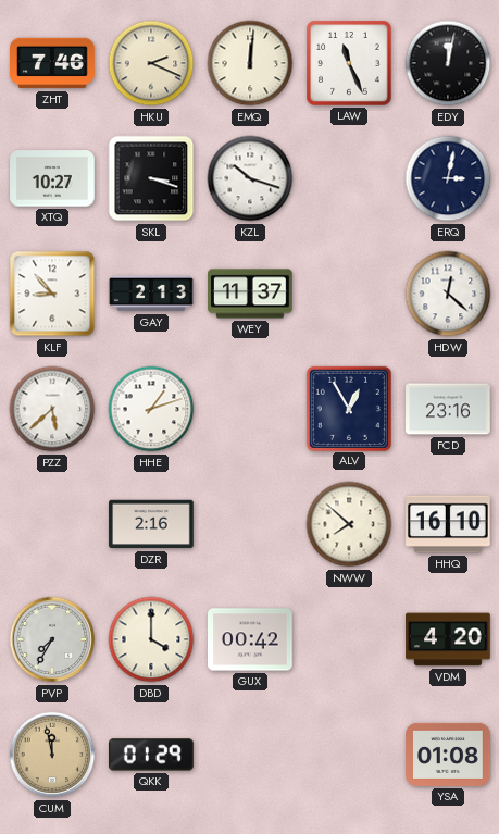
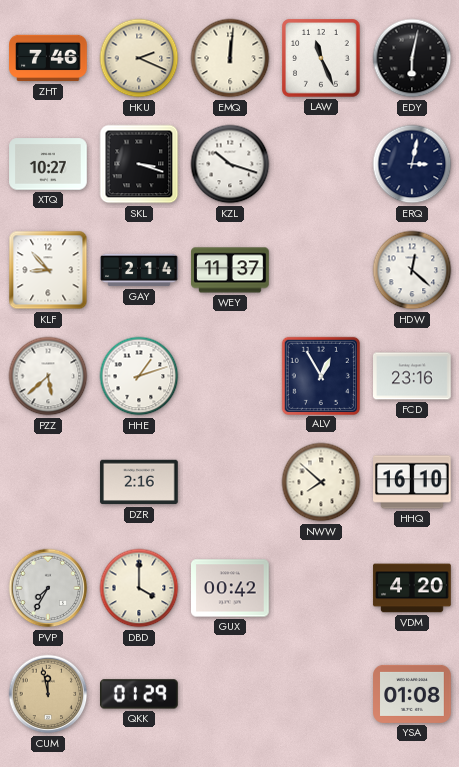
EDY: 12:02 -> 6:02
GAY: 2:13 -> 2:14
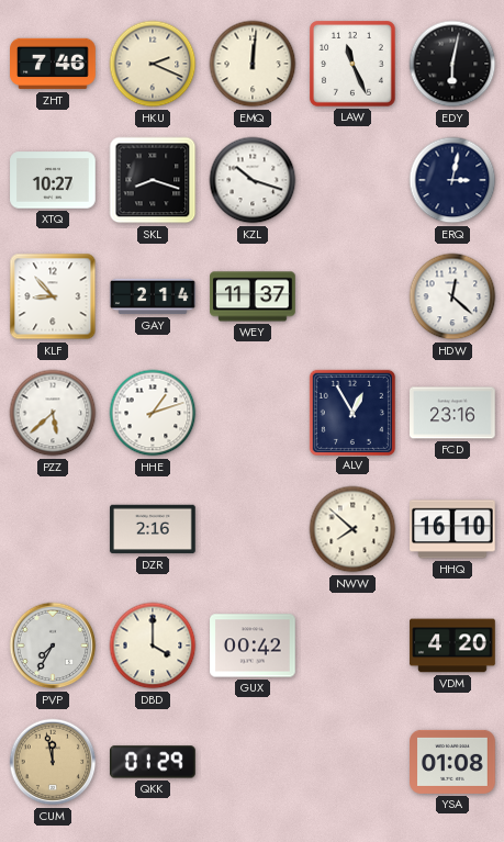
SKL: 3:18 -> 8:18
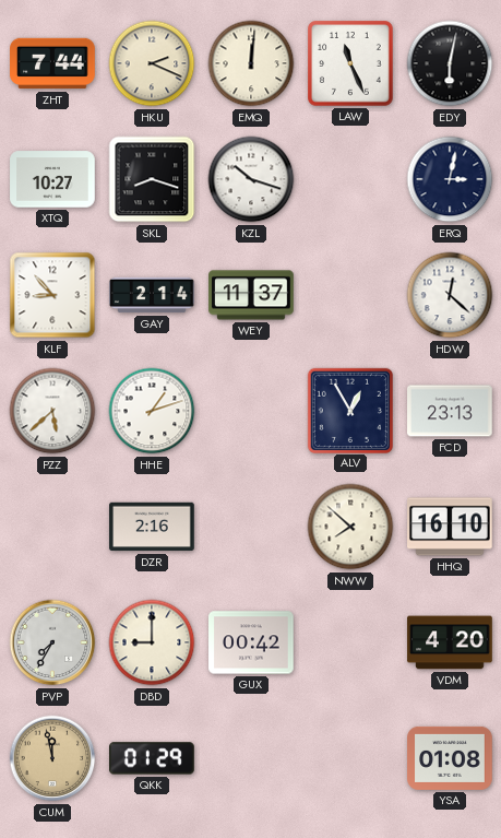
ZHT: 7:46 -> 7:44
FCD: 23:16 -> 23:13
DBD: 4:00 -> 9:00
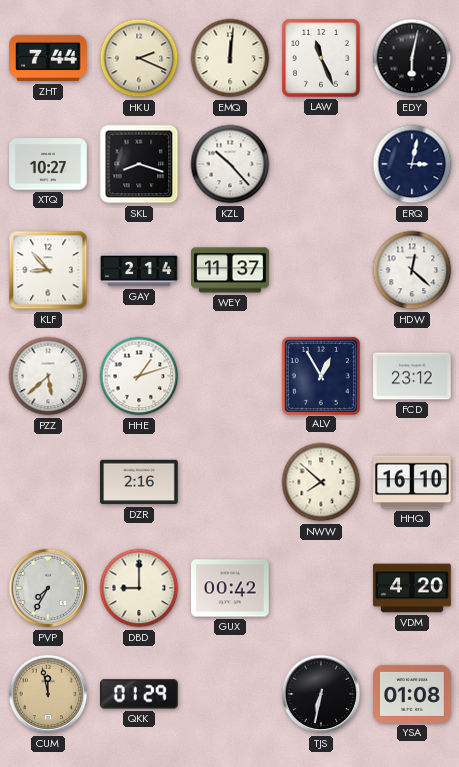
KZL: 10:18 -> 10:23
FCD: 23:13 -> 23:12
TJS: none -> 6:32
